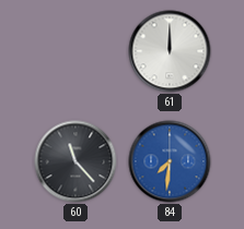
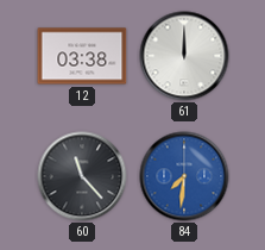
12: none -> 03:38
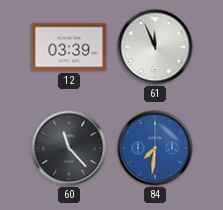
12: 03:38 -> 03:39
61: 12:00 -> 11:56
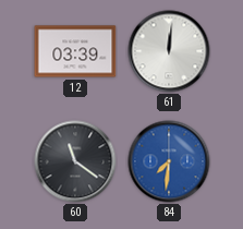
61: 11:56 -> 12:01
60: 11:23 -> 11:21
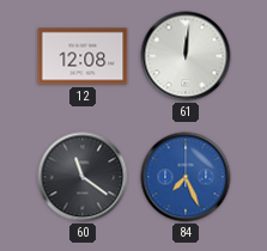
12: 03:39 -> 12:08
84: 7:31 -> 7:26
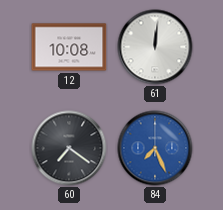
12: 12:08 -> 10:08
60: 11:21 -> 7:21
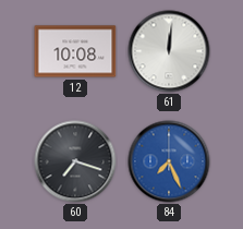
60: 7:21 -> 7:18
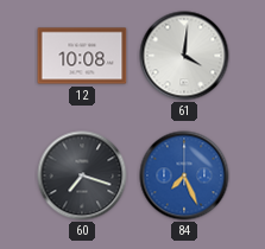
61: 12:01 -> 4:01
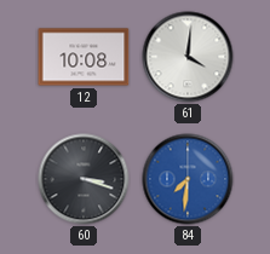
60: 7:18 -> 3:18
84: 7:26 -> 7:31
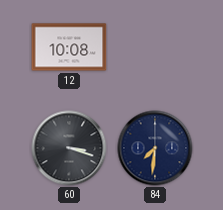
61: 4:01 -> none
84 dial: blue -> navy
